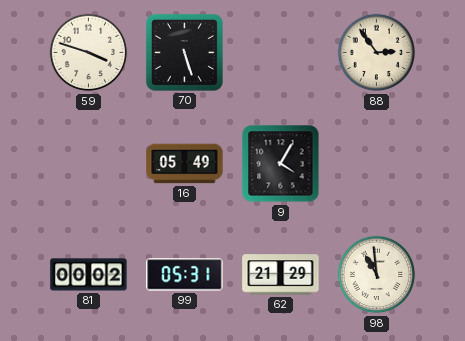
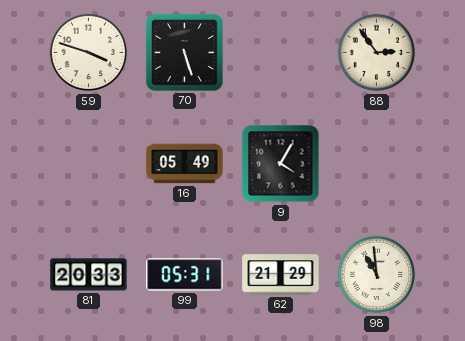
81: 00:02 -> 20:33
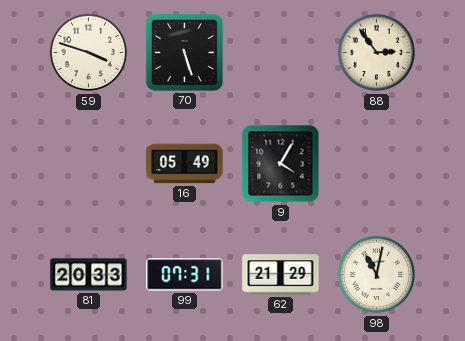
99: 05:31 -> 07:31
98: 10:59 -> 11:02
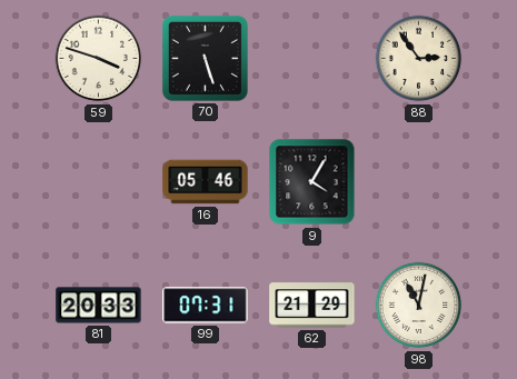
16: 05:49 -> 05:46
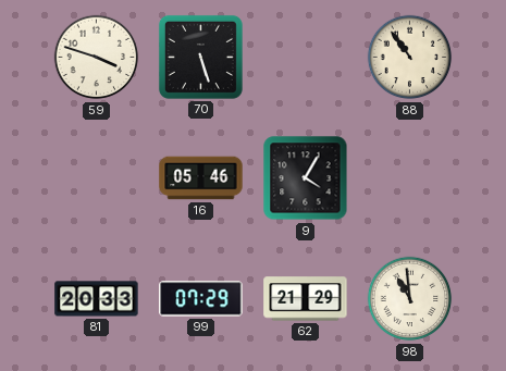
88: 2:54 -> 10:54
99: 07:31 -> 07:29
98: 11:02 -> 10:59
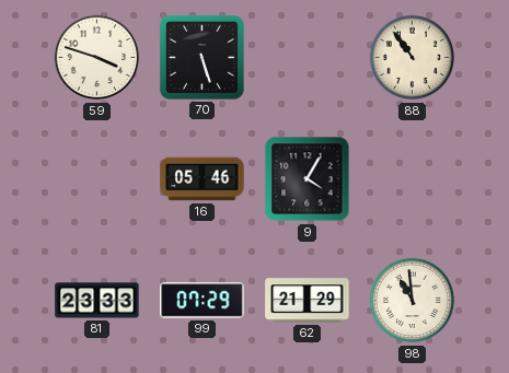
81: 20:33 -> 23:33
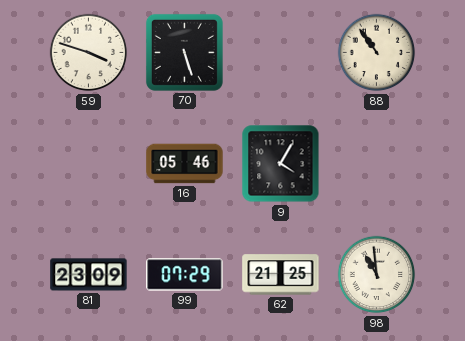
81: 23:33 -> 23:09
62: 21:29 -> 21:25
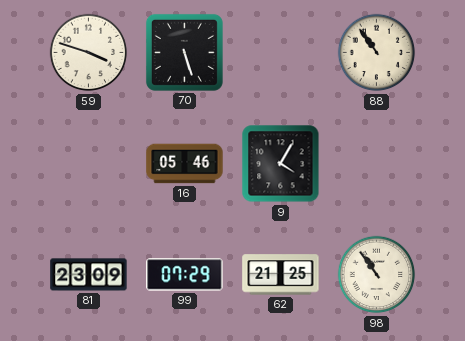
98: 10:59 -> 10:54
